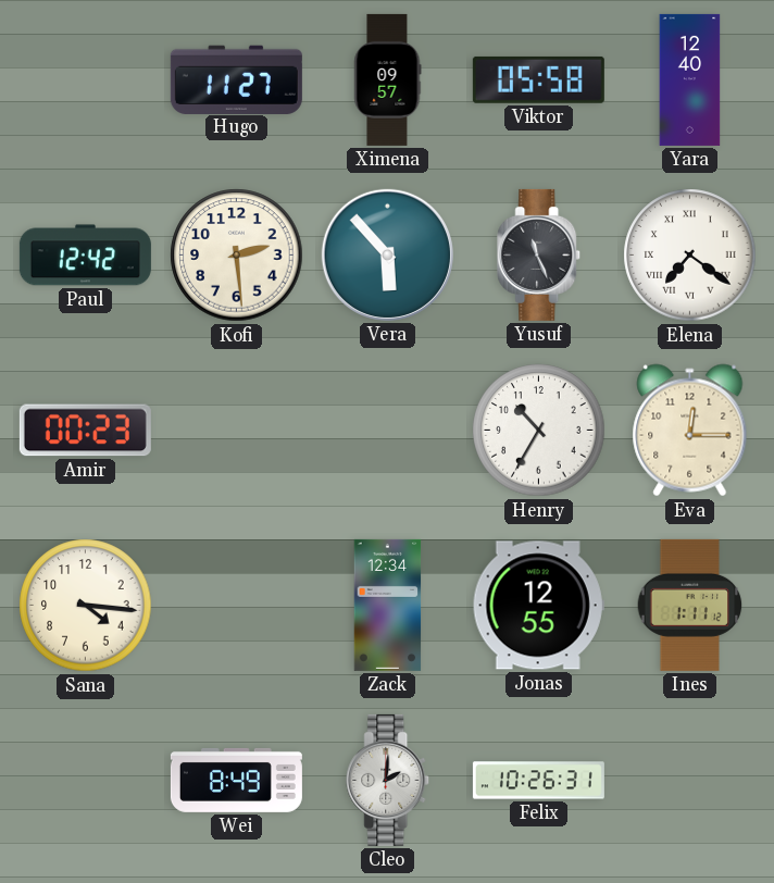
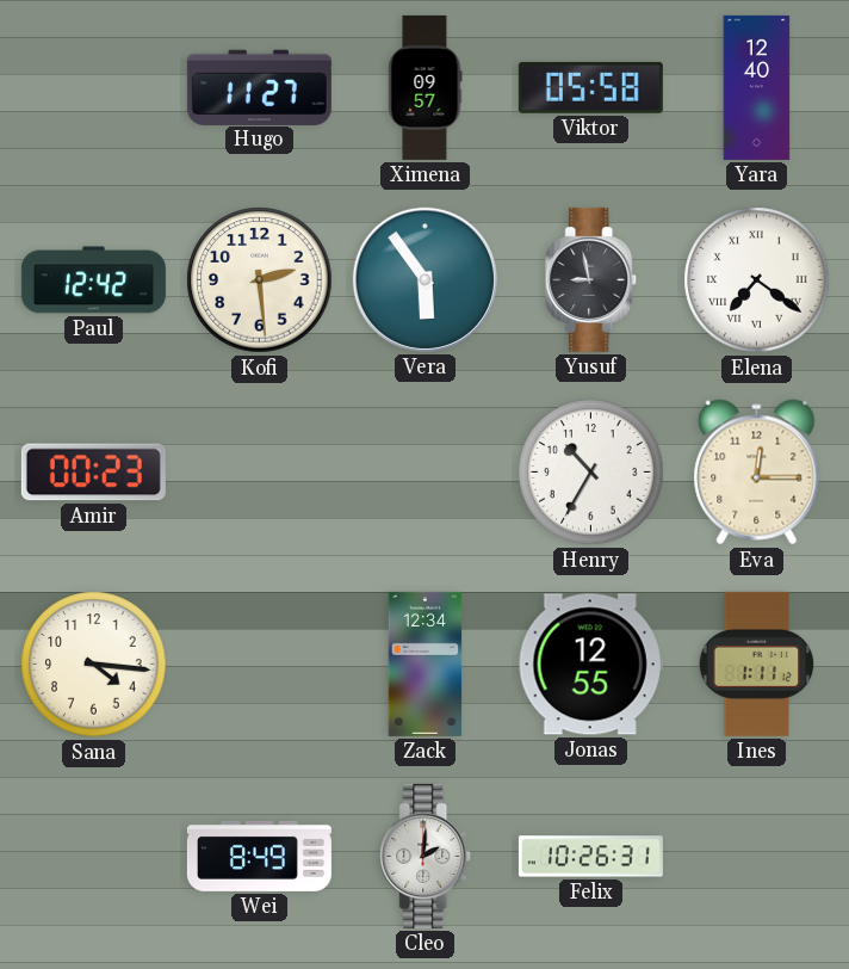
Vera: 5:53 -> 5:54
Yusuf: 11:26 -> 8:58
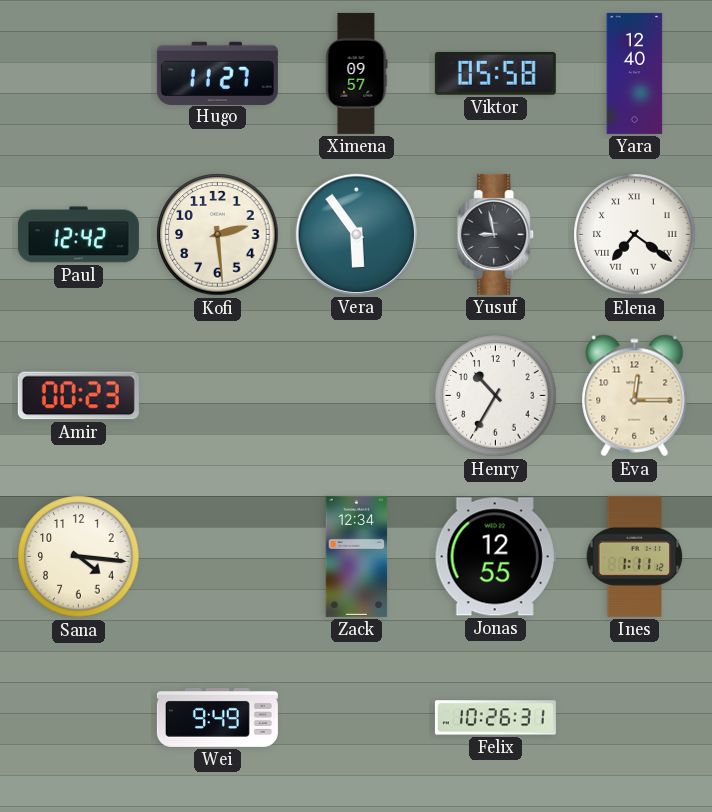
Wei: 8:49 -> 9:49
Cleo: 2:01 -> none
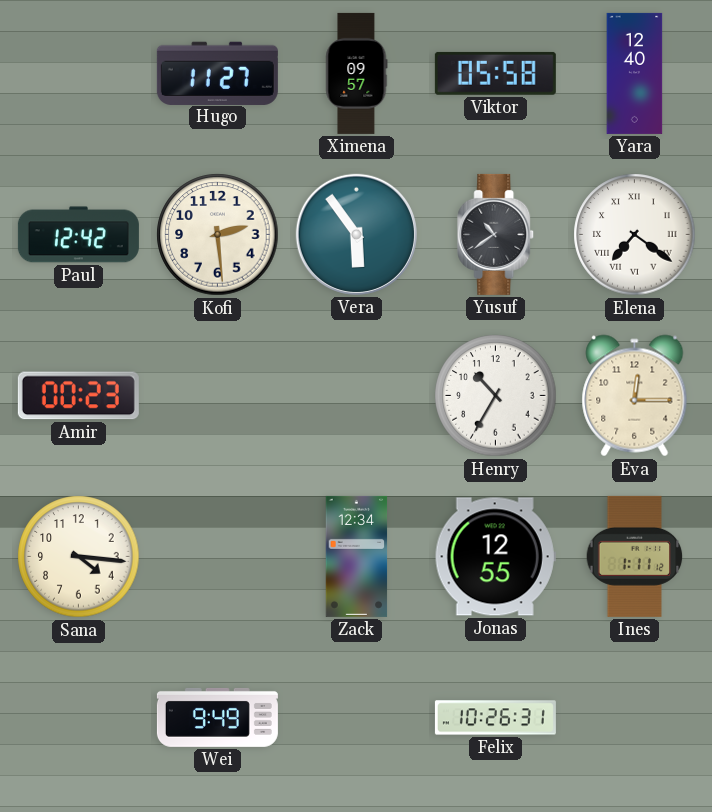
Yusuf: 8:58 -> 10:39
